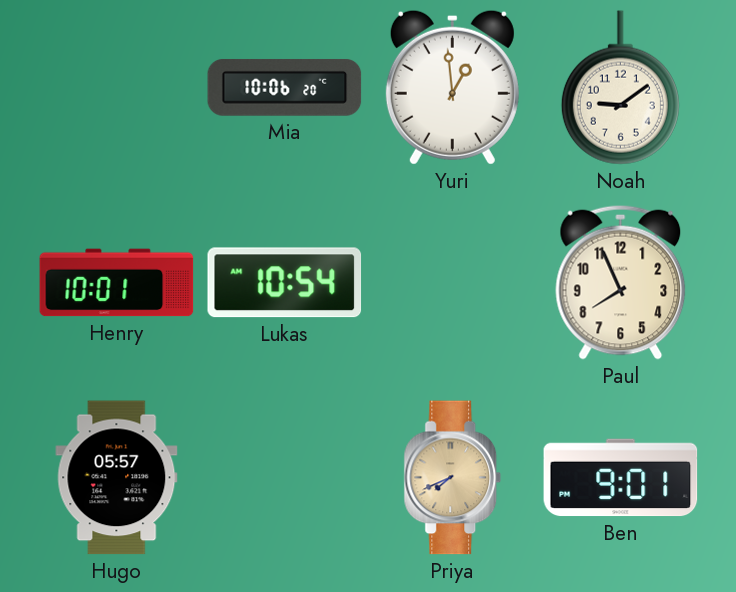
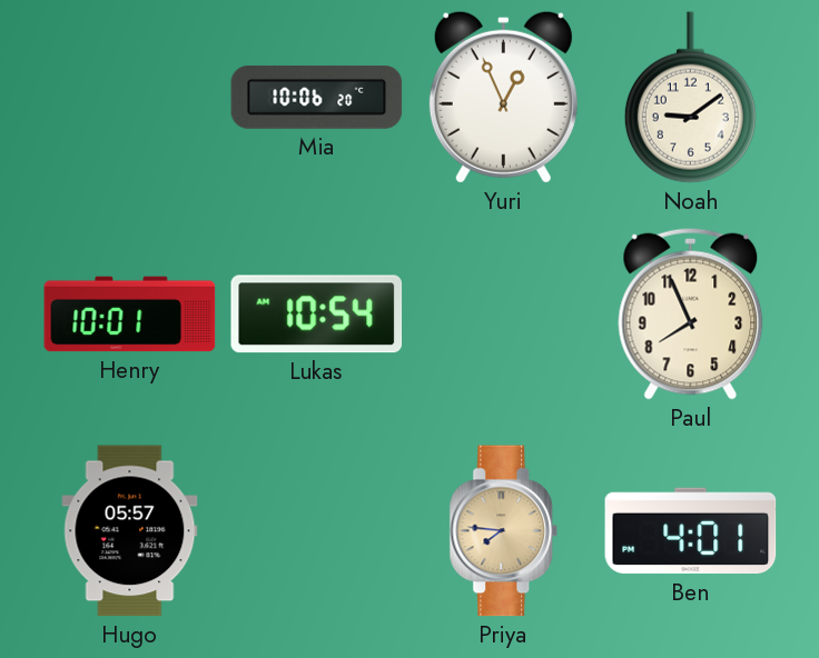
Yuri: 12:59 -> 12:56
Priya: 7:41 -> 7:46
Ben: 9:01 -> 4:01
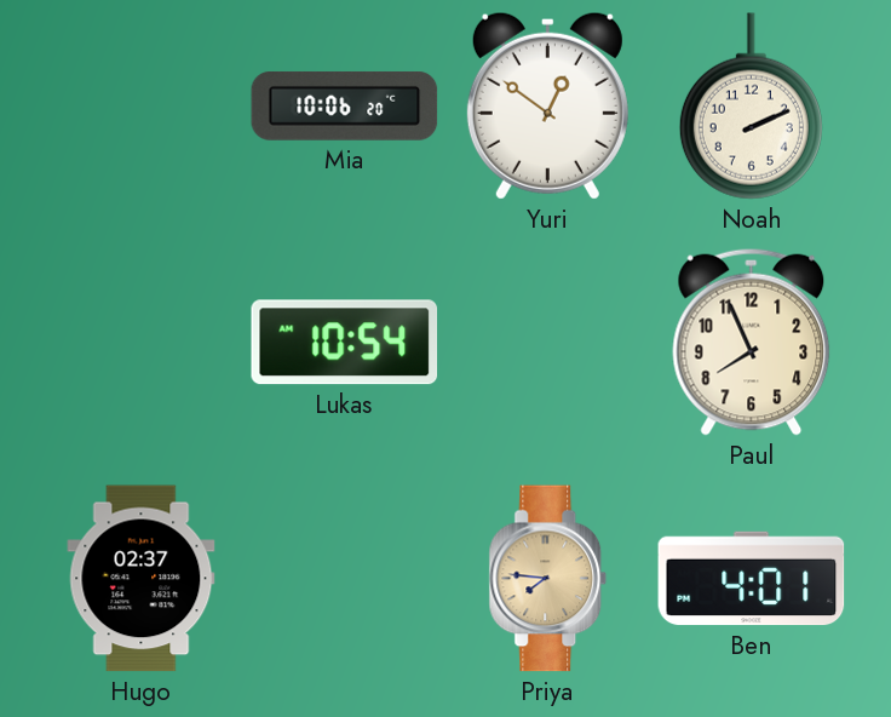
Yuri: 12:56 -> 12:51
Noah: 9:09 -> 2:11
Henry: 10:01 -> none
Hugo: 05:57 -> 02:37
